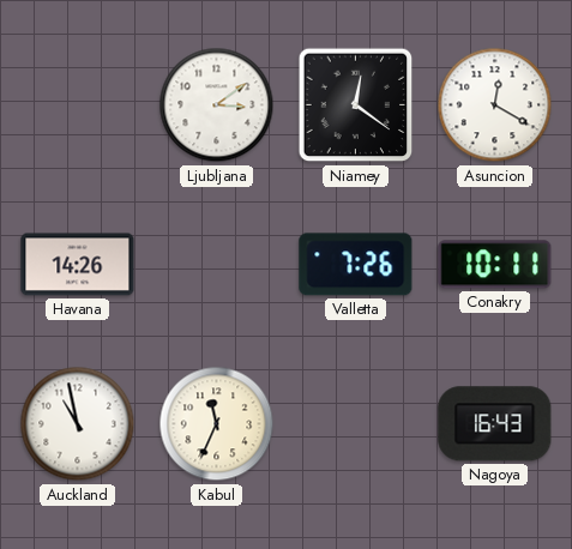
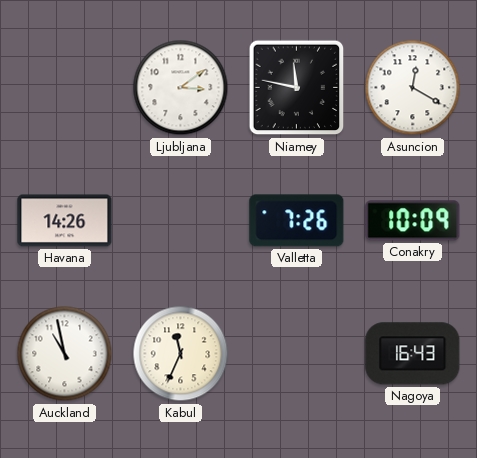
Niamey: 12:21 -> 11:47
Conakry: 10:11 -> 10:09
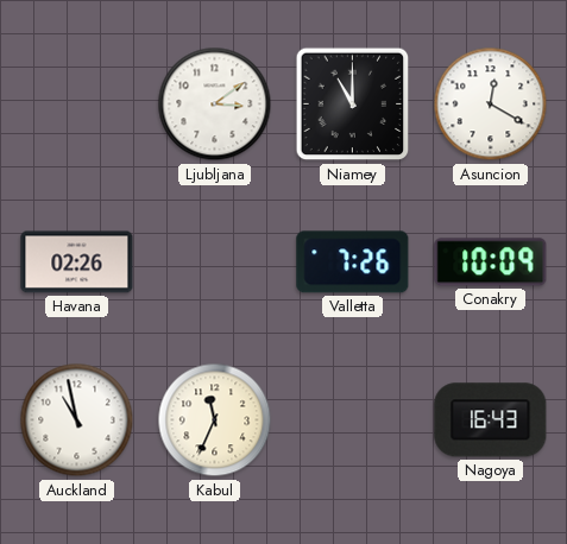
Niamey: 11:47 -> 11:00
Havana: 14:26 -> 02:26
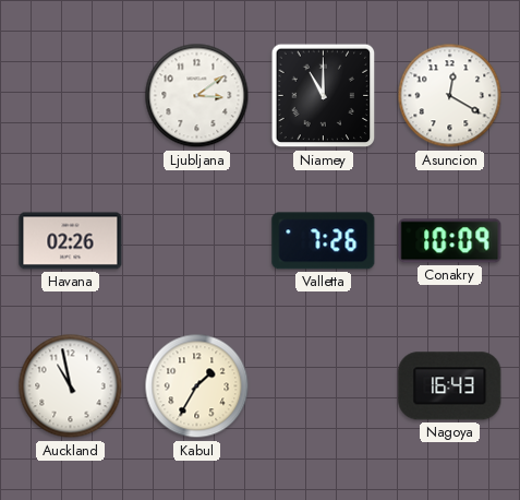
Kabul: 11:34 -> 1:35
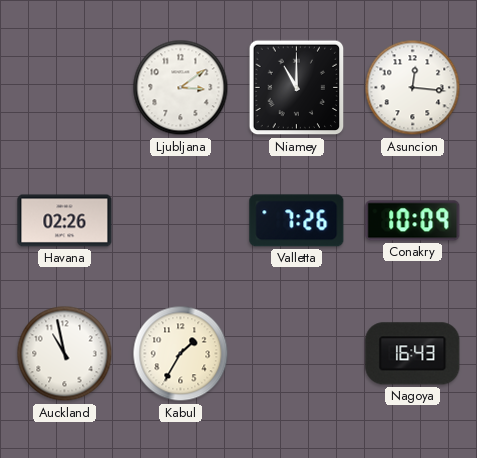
Asuncion: 12:20 -> 12:16
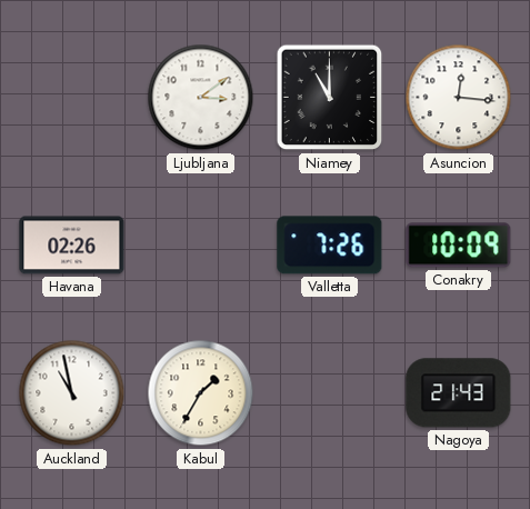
Nagoya: 16:43 -> 21:43
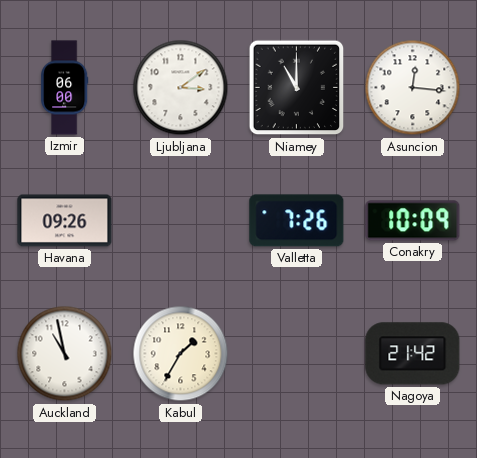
Izmir: none -> 06:00
Havana: 02:26 -> 09:26
Nagoya: 21:43 -> 21:42
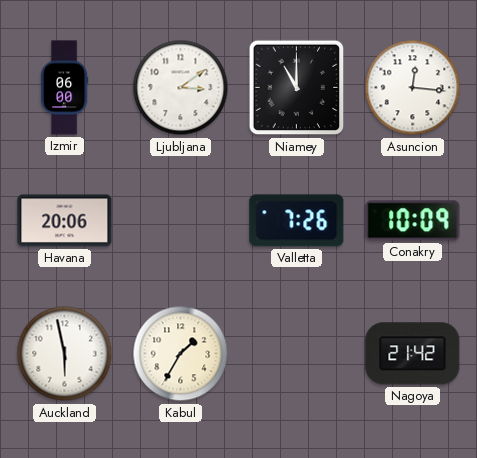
Havana: 09:26 -> 20:06
Auckland: 10:58 -> 5:58
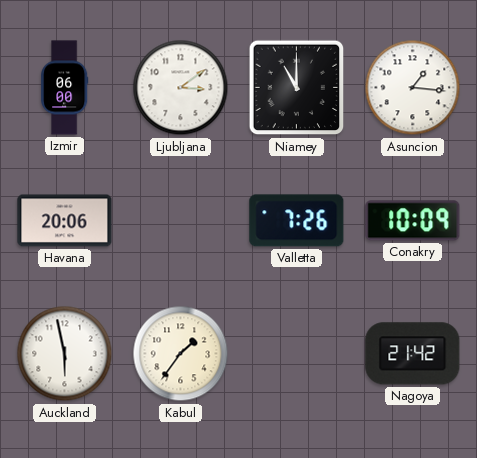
Asuncion: 12:16 -> 1:16
Kabul: 1:35 -> 1:36
